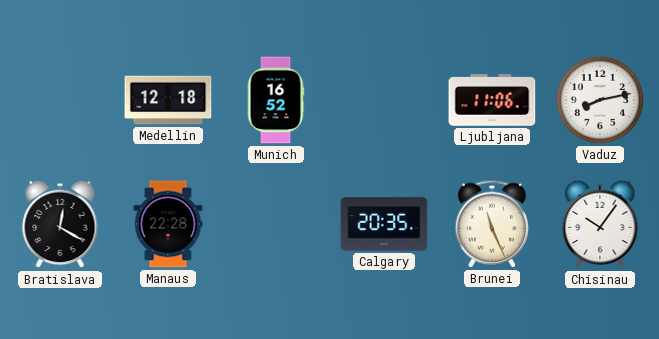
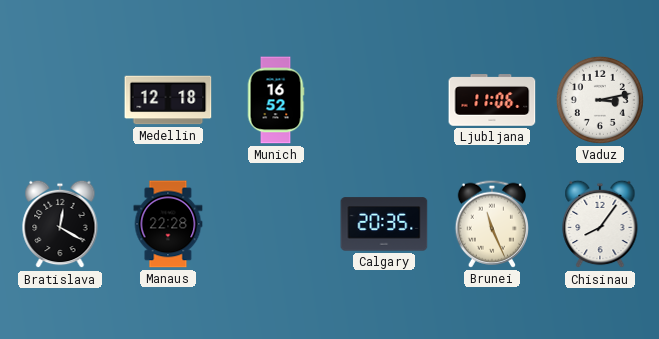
Vaduz: 8:13 -> 3:13
Chisinau: 10:06 -> 8:06
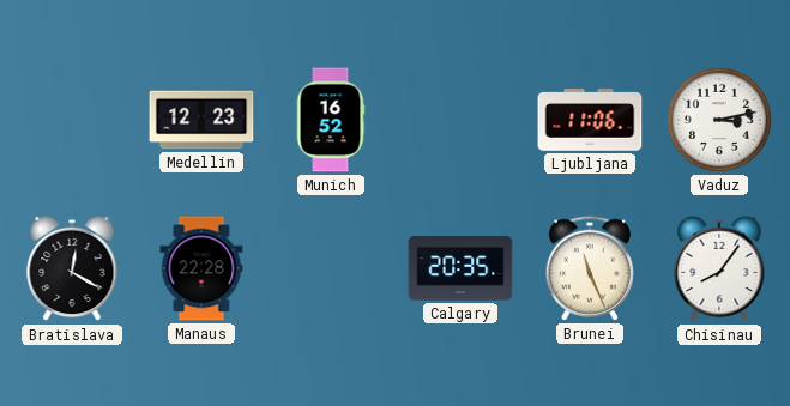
Medellin: 12:18 -> 12:23
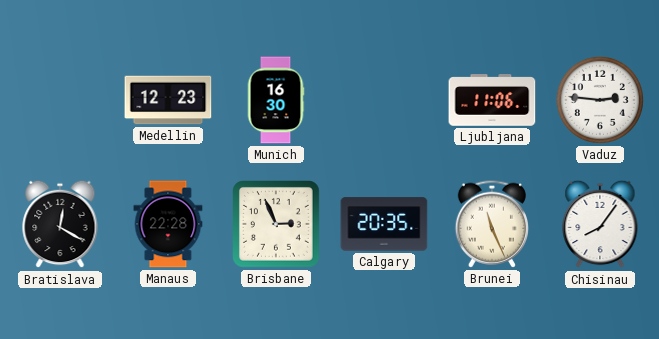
Munich: 16:52 -> 16:30
Vaduz: 3:13 -> 2:46
Brisbane: none -> 2:56
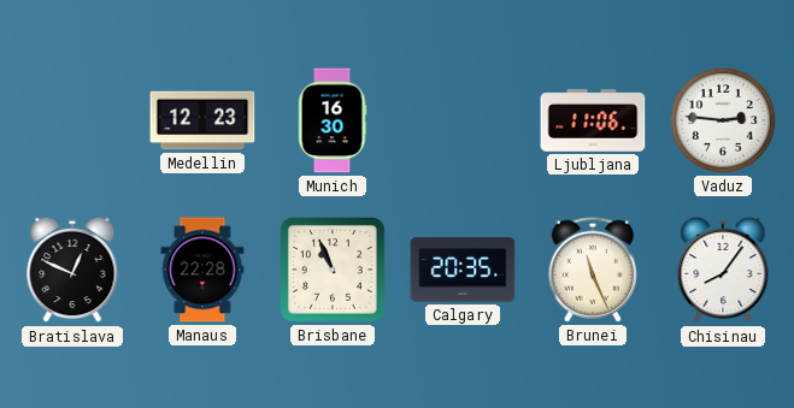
Bratislava: 12:20 -> 12:49
Brisbane: 2:56 -> 10:56
